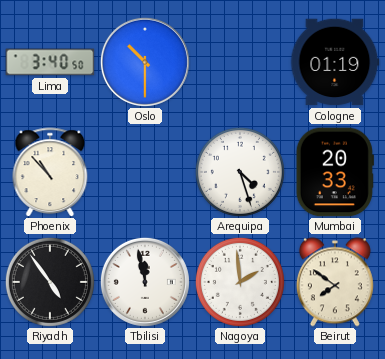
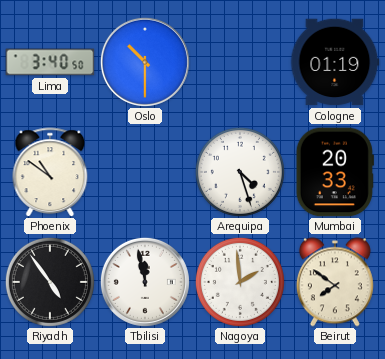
Phoenix: 10:53 -> 10:51
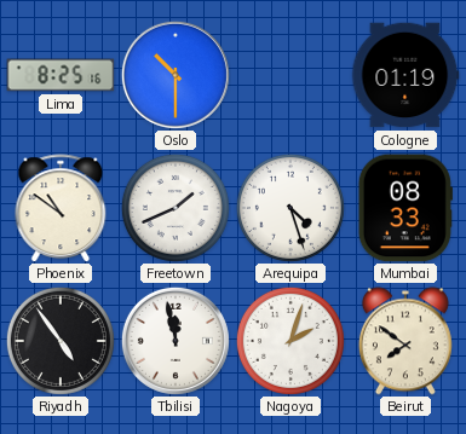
Lima: 3:40 -> 8:25
Freetown: none -> 1:41
Mumbai: 20:33 -> 08:33
Nagoya: 1:59 -> 2:03
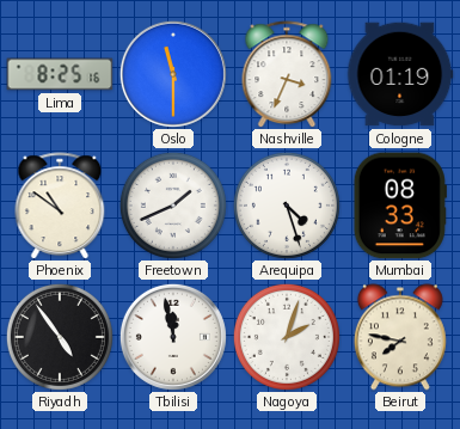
Oslo: 10:30 -> 11:30
Nashville: none -> 3:34
Beirut: 7:51 -> 7:47
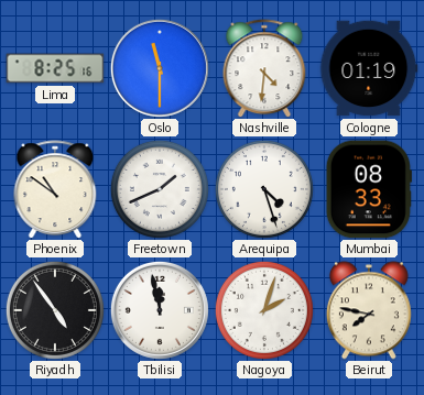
Nashville: 3:34 -> 4:31
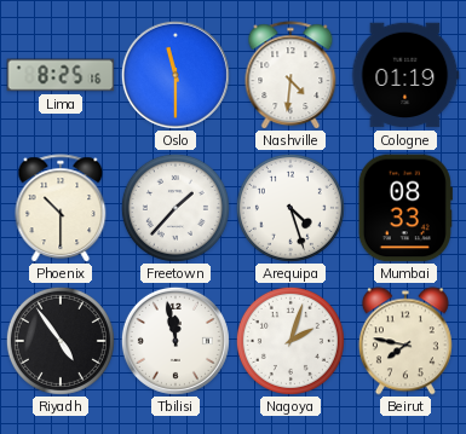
Phoenix: 10:51 -> 10:30
Freetown: 1:41 -> 1:37
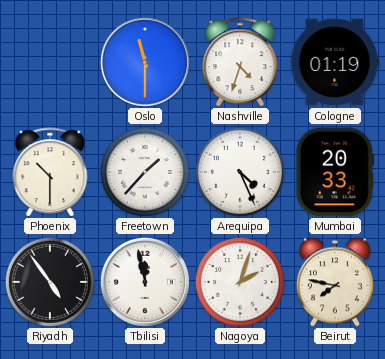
Lima: 8:25 -> none
Nashville: 4:31 -> 4:33
Arequipa: 4:27 -> 4:26
Mumbai: 08:33 -> 20:33
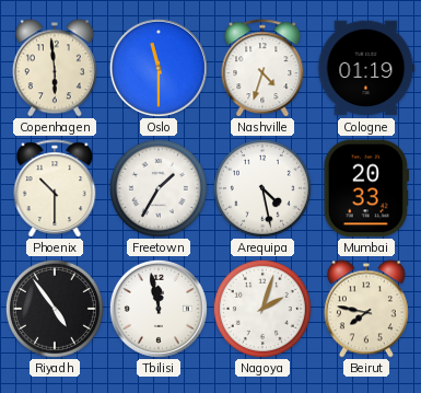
Copenhagen: none -> 5:59
Freetown: 1:37 -> 1:35
Arequipa: 4:26 -> 4:28
